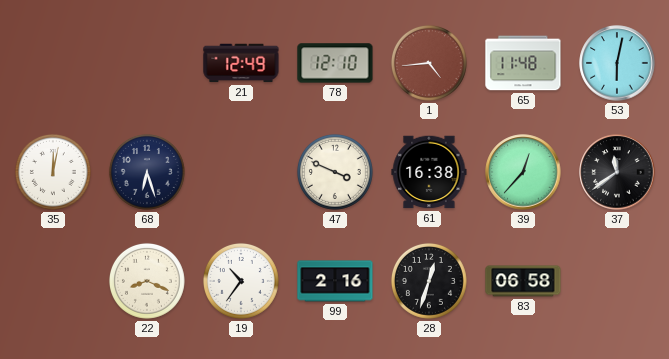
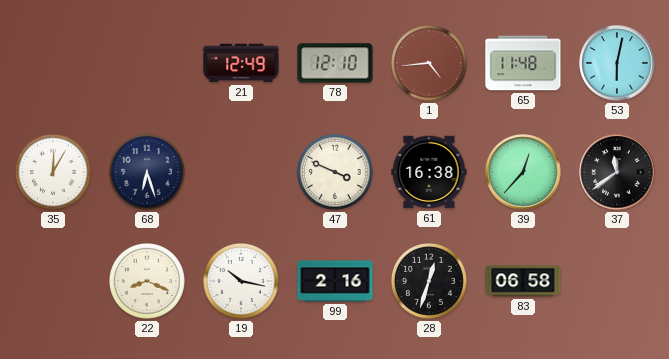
35: 12:02 -> 12:05
19: 10:36 -> 10:17
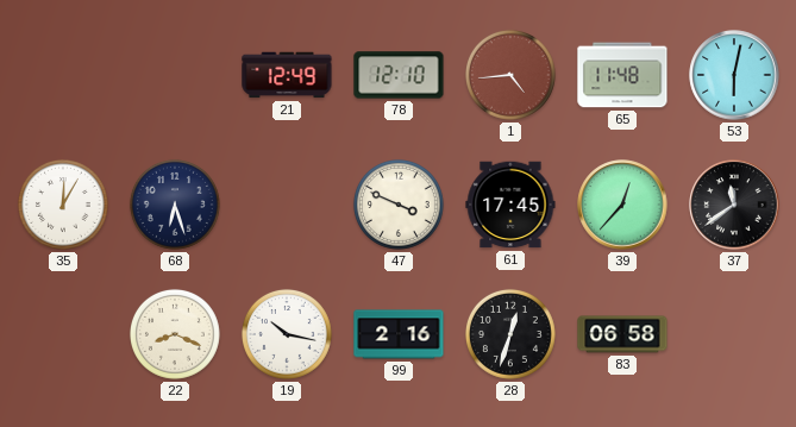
61: 16:38 -> 17:45
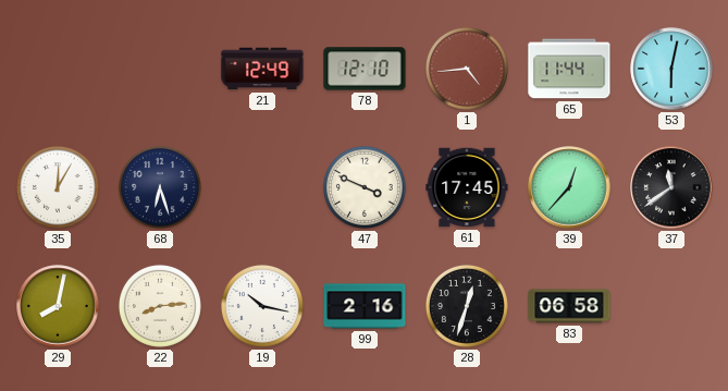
65: 11:48 -> 11:44
29: none -> 8:02
22: 8:19 -> 8:14
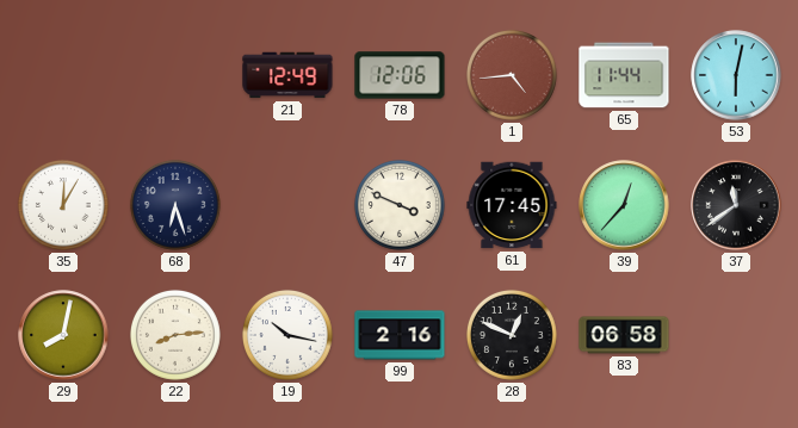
78: 12:10 -> 12:06
28: 12:33 -> 12:49
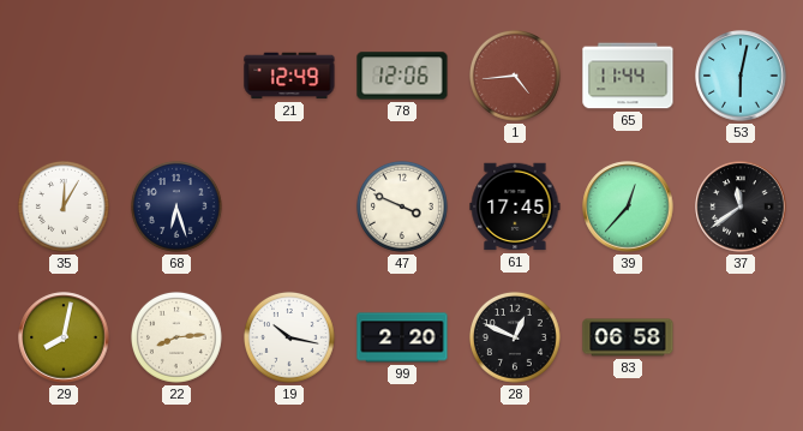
99: 2:16 -> 2:20
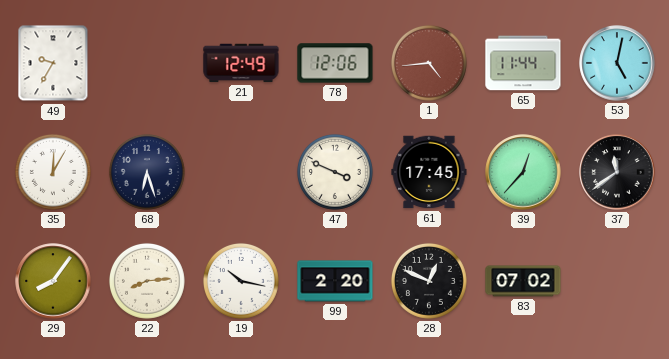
49: none -> 9:35
53: 6:02 -> 5:02
29: 8:02 -> 8:06
83: 06:58 -> 07:02
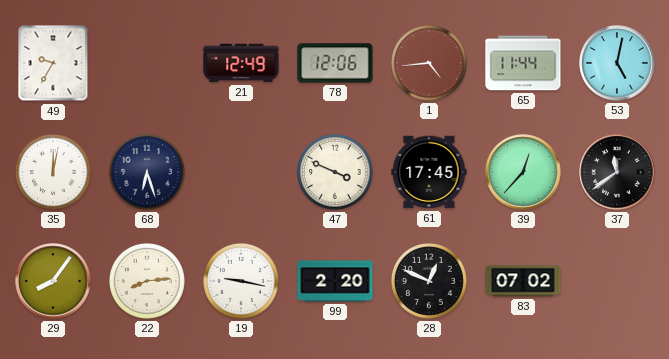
35: 12:05 -> 12:02
19: 10:17 -> 9:17
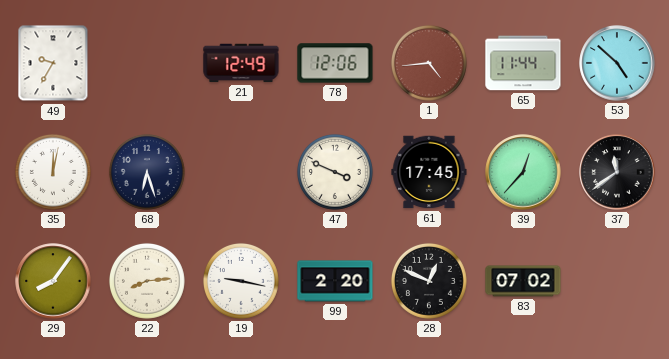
53: 5:02 -> 4:52
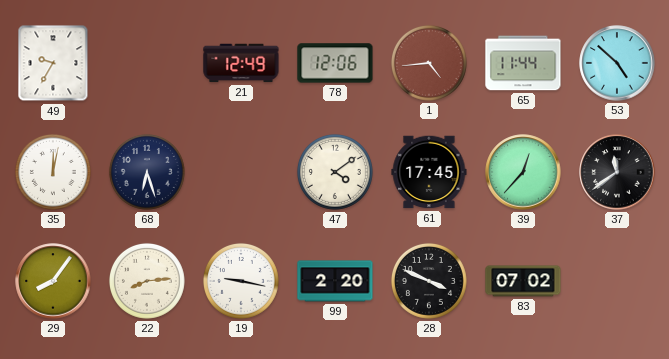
47: 3:49 -> 4:09
28: 12:49 -> 3:49
